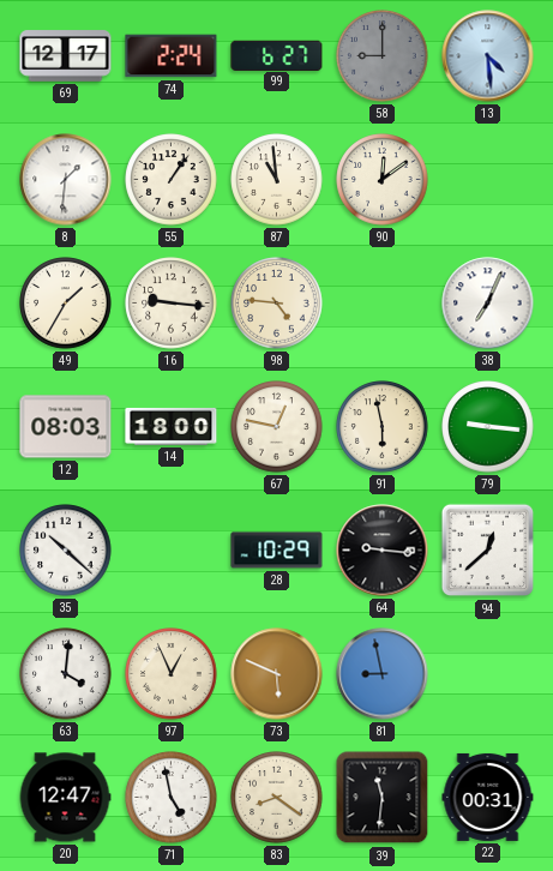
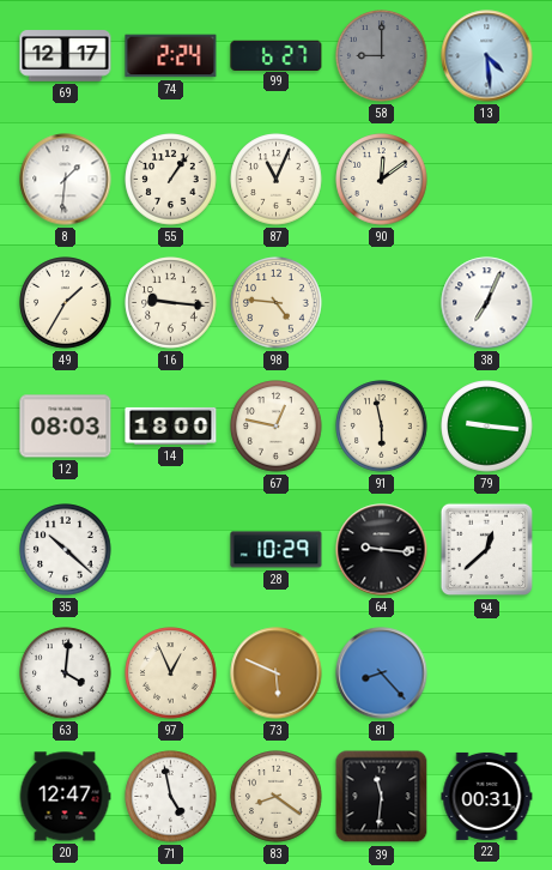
87: 10:59 -> 11:04
81: 8:58 -> 8:23
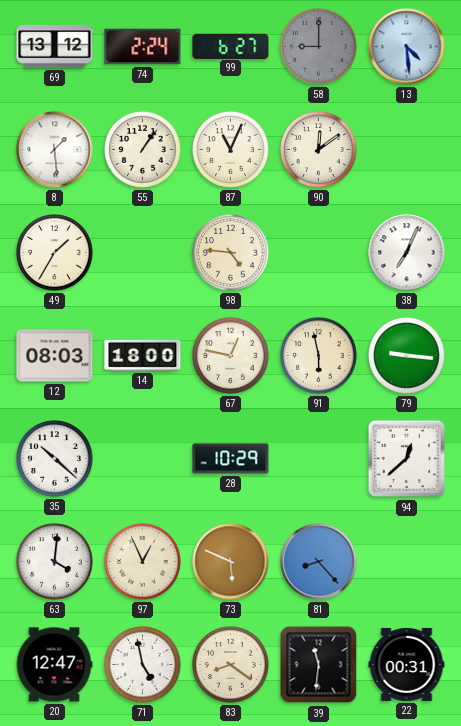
69: 12:17 -> 13:12
8: 1:31 -> 1:29
16: 9:16 -> none
64: 9:16 -> none
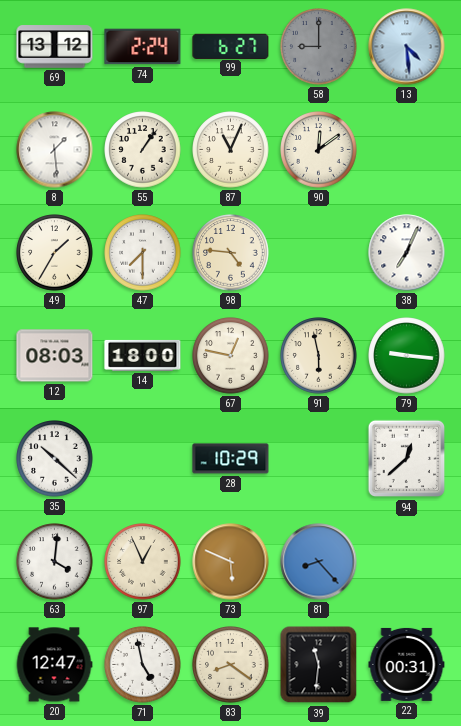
47: none -> 7:30
